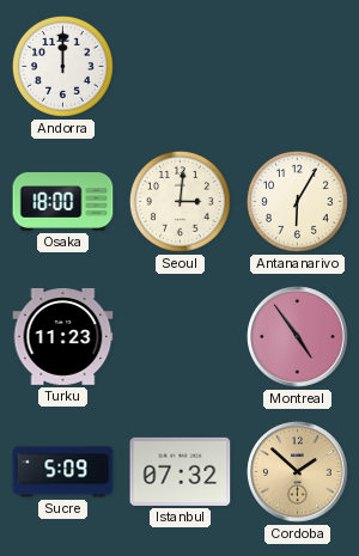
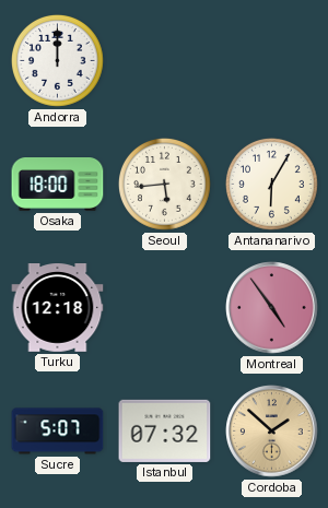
Seoul: 3:01 -> 5:44
Turku: 11:23 -> 12:18
Sucre: 5:09 -> 5:07
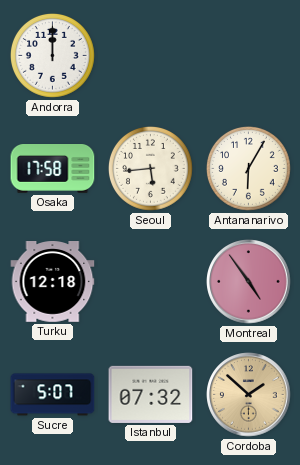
Osaka: 18:00 -> 17:58
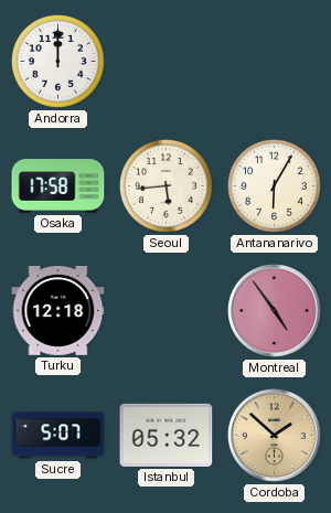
Istanbul: 07:32 -> 05:32
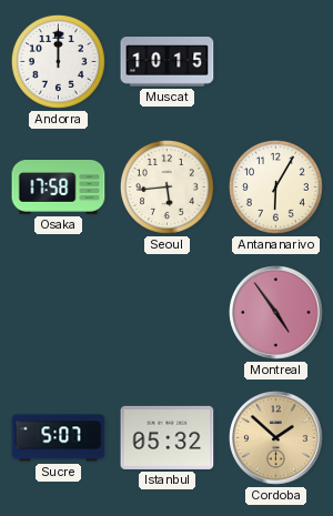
Muscat: none -> 10:15
Turku: 12:18 -> none
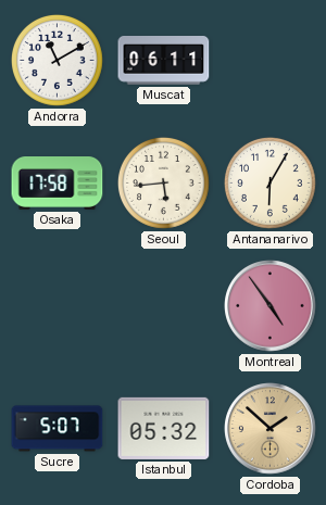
Andorra: 12:00 -> 11:10
Muscat: 10:15 -> 06:11
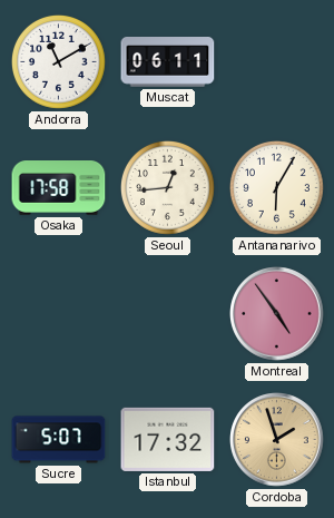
Seoul: 5:44 -> 12:44
Istanbul: 05:32 -> 17:32
Cordoba: 1:52 -> 1:57
